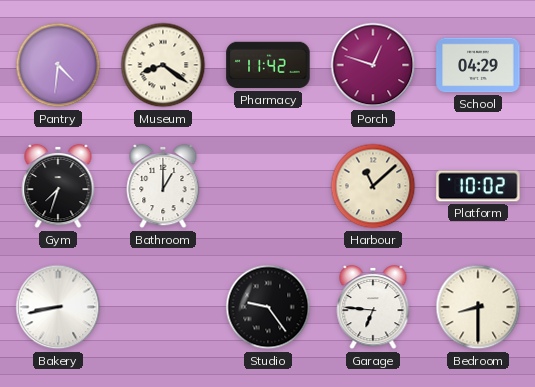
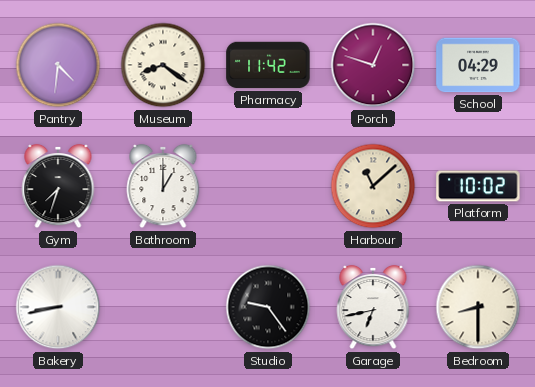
Garage: 6:46 -> 6:43
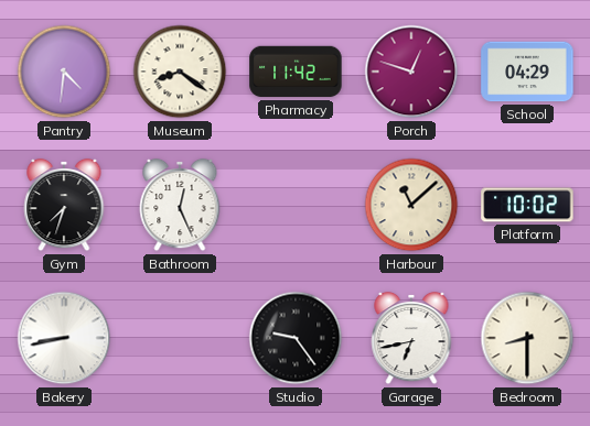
Bathroom: 1:00 -> 12:26
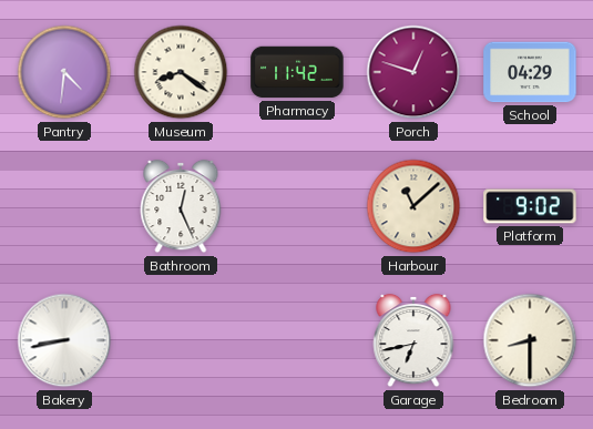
Gym: 7:33 -> none
Platform: 10:02 -> 9:02
Studio: 9:24 -> none
